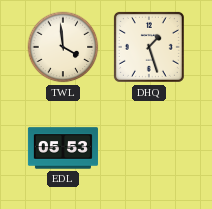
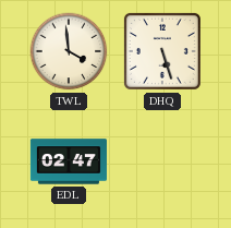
DHQ: 1:27 -> 5:27
EDL: 05:53 -> 02:47
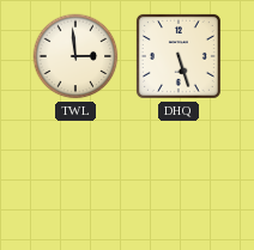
TWL: 3:59 -> 2:59
EDL: 02:47 -> none
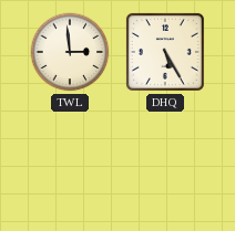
DHQ: 5:27 -> 5:25
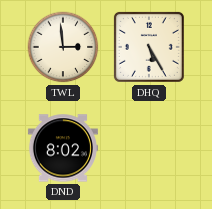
DND: none -> 8:02
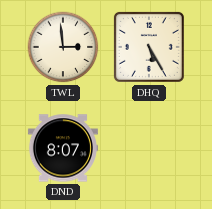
DND: 8:02 -> 8:07
